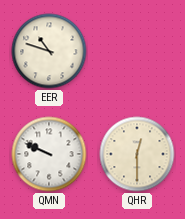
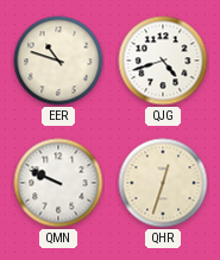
QJG: none -> 4:42
QHR: 12:30 -> 12:33
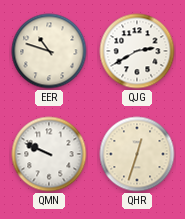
QJG: 4:42 -> 2:40
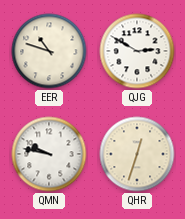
QJG: 2:40 -> 2:50
QMN: 9:49 -> 9:47
